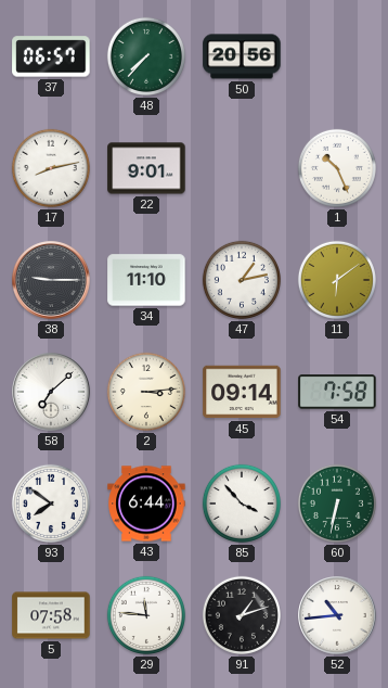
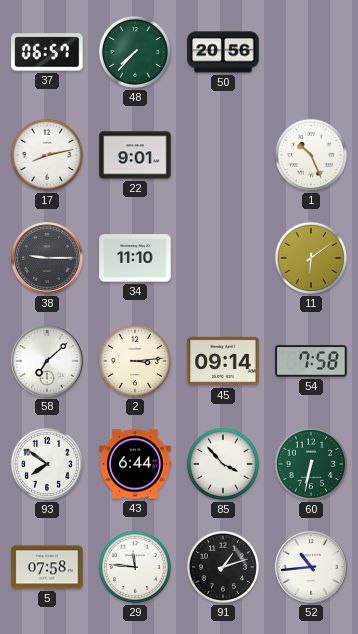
47: 1:13 -> none
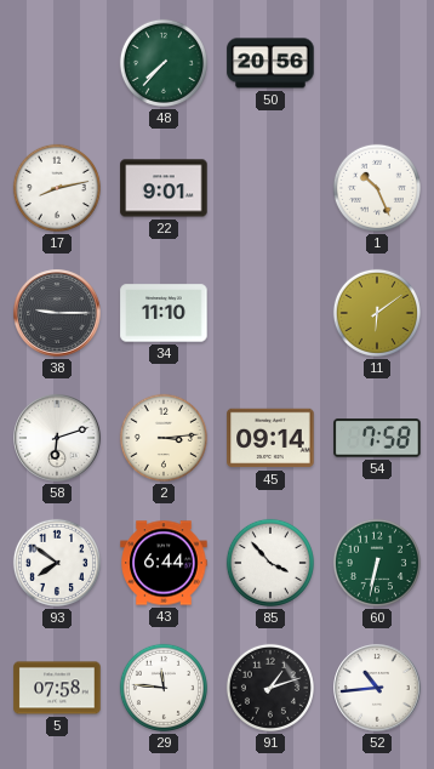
37: 06:57 -> none
58: 7:08 -> 6:12
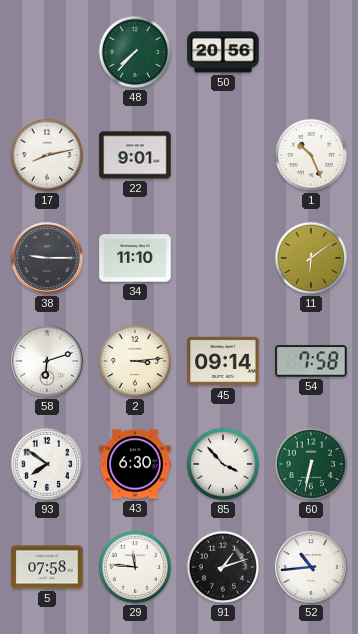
43: 6:44 -> 6:30
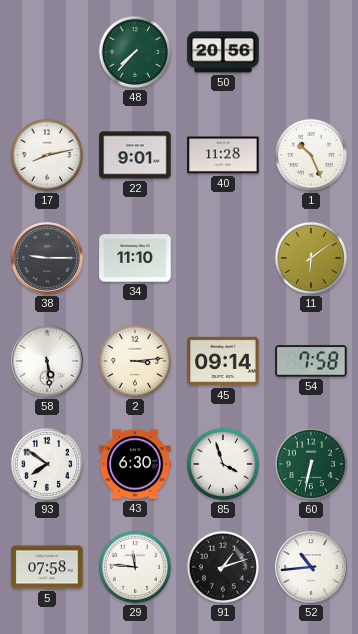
40: none -> 11:28
58: 6:12 -> 5:29
85: 3:53 -> 3:57
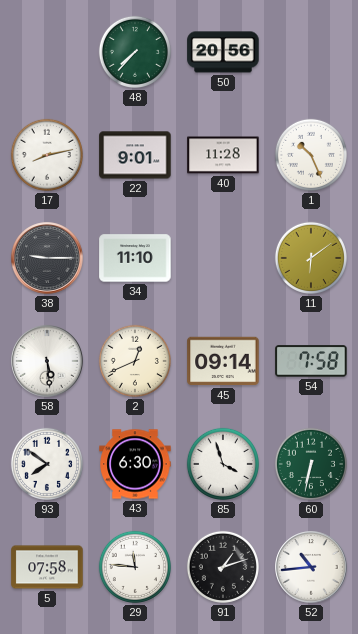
2: 3:14 -> 12:41
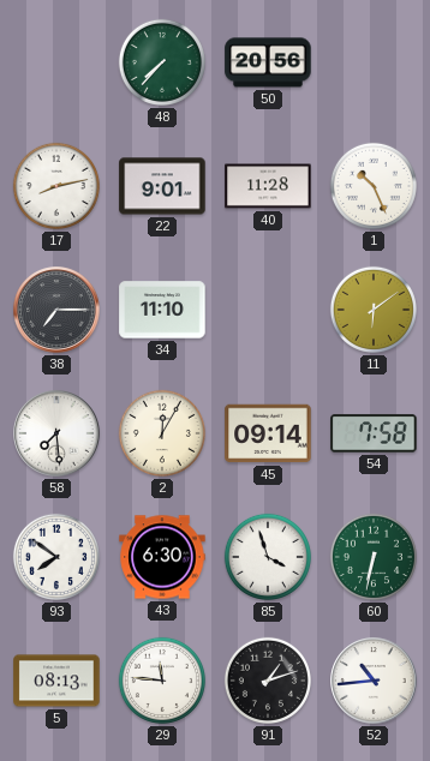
38: 9:15 -> 7:15
58: 5:29 -> 7:29
2: 12:41 -> 12:05
5: 07:58 -> 08:13
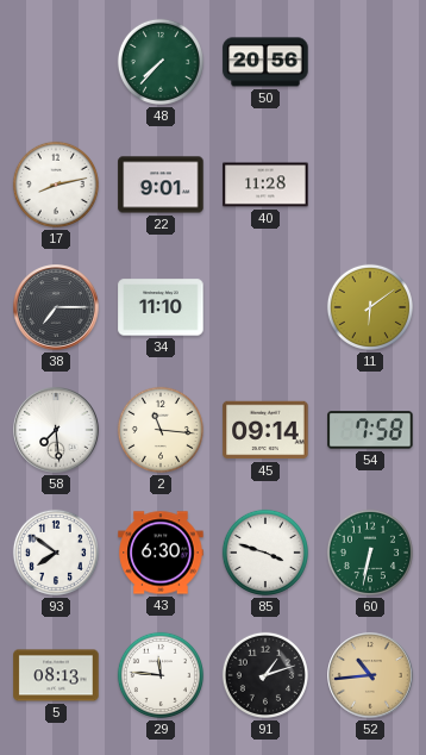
1: 10:26 -> none
2: 12:05 -> 11:16
85: 3:57 -> 3:48
52 dial: white -> champagne
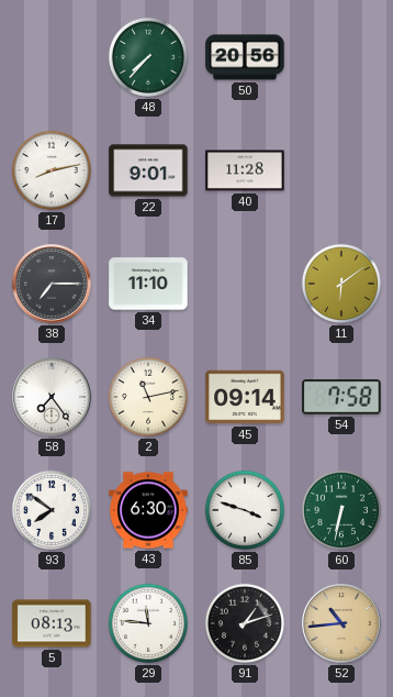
58: 7:29 -> 7:24
2: 11:16 -> 11:13
